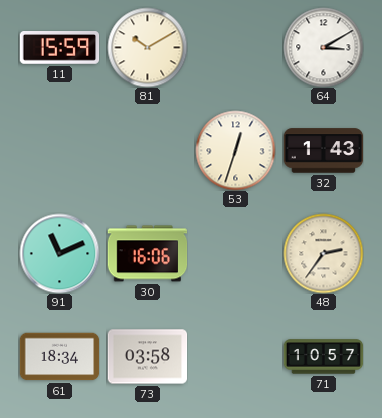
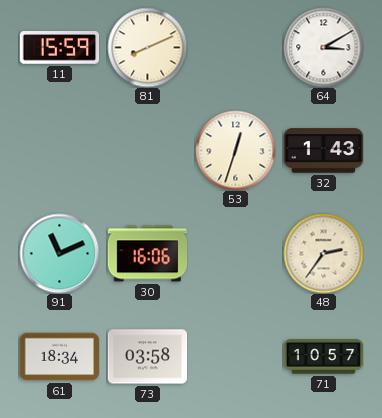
81: 10:10 -> 8:11
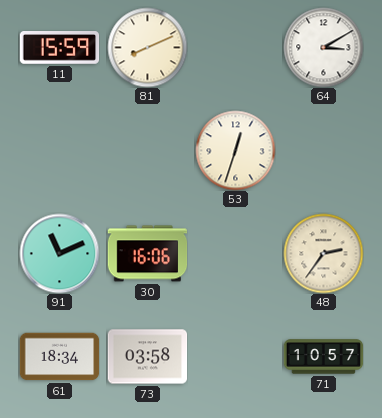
32: 1:43 -> none
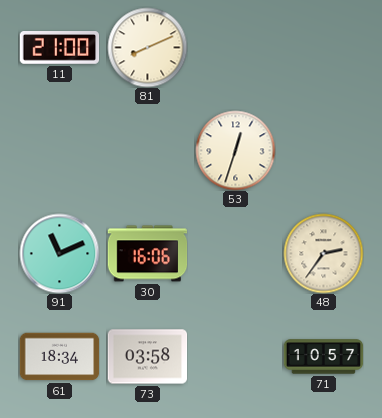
11: 15:59 -> 21:00
64: 3:10 -> none
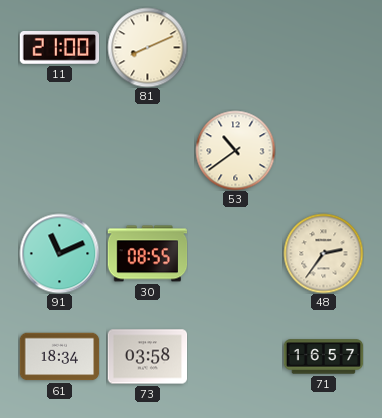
53: 12:33 -> 10:39
30: 16:06 -> 08:55
71: 10:57 -> 16:57
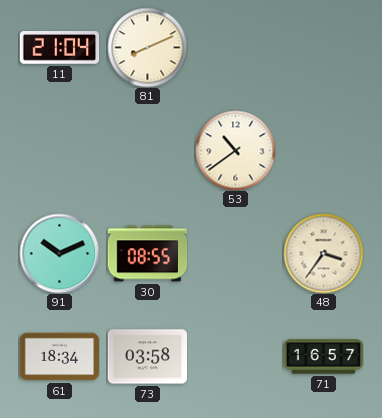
11: 21:00 -> 21:04
91: 11:11 -> 10:11
48: 2:36 -> 3:36
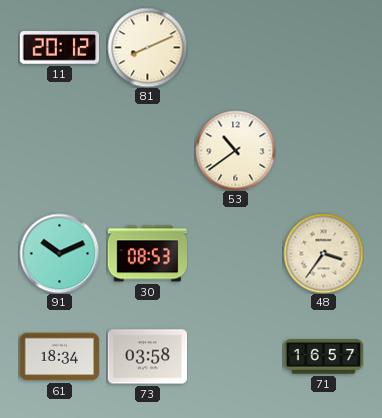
11: 21:04 -> 20:12
30: 08:55 -> 08:53
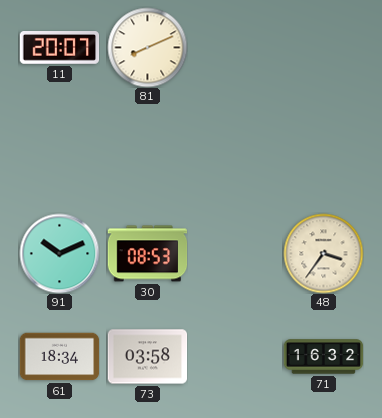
11: 20:12 -> 20:07
53: 10:39 -> none
71: 16:57 -> 16:32
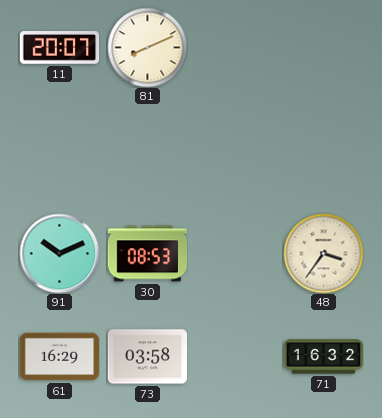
61: 18:34 -> 16:29
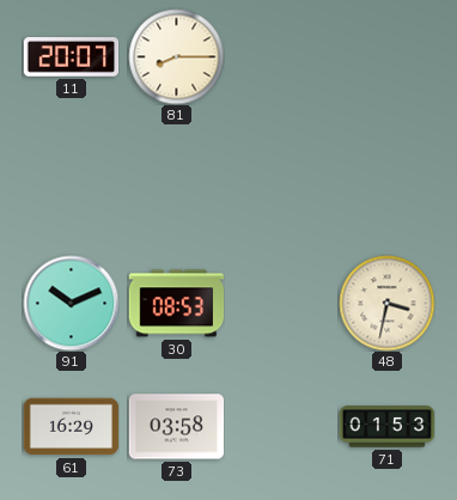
81: 8:11 -> 8:15
48: 3:36 -> 3:32
71: 16:32 -> 01:53
